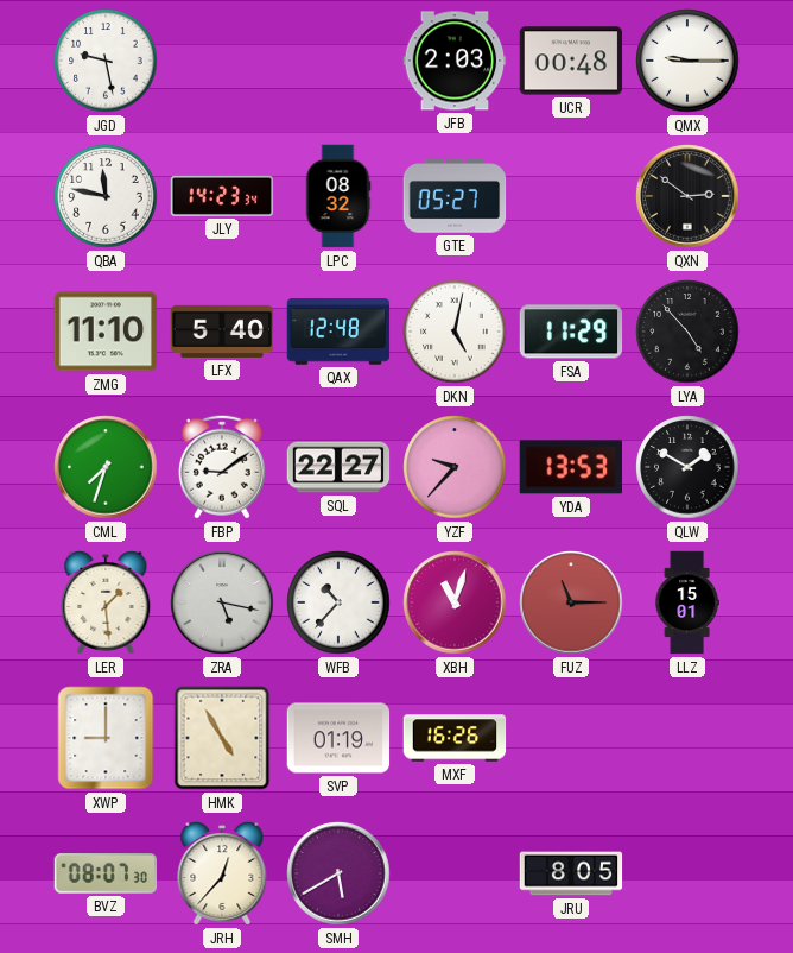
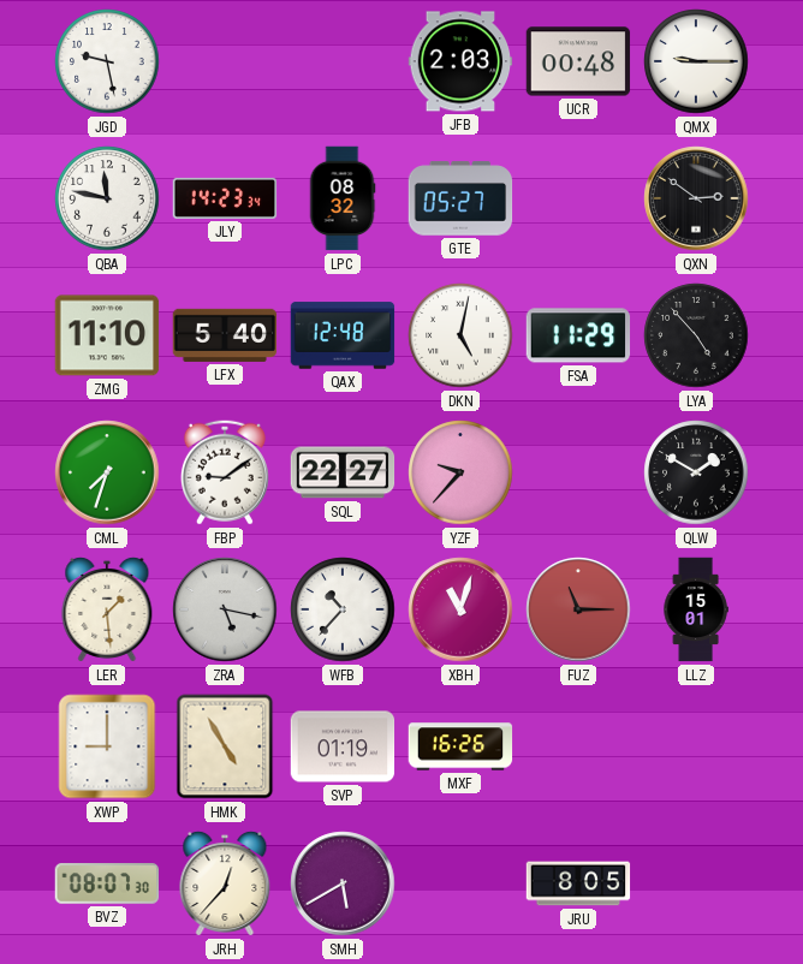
YDA: 13:53 -> none
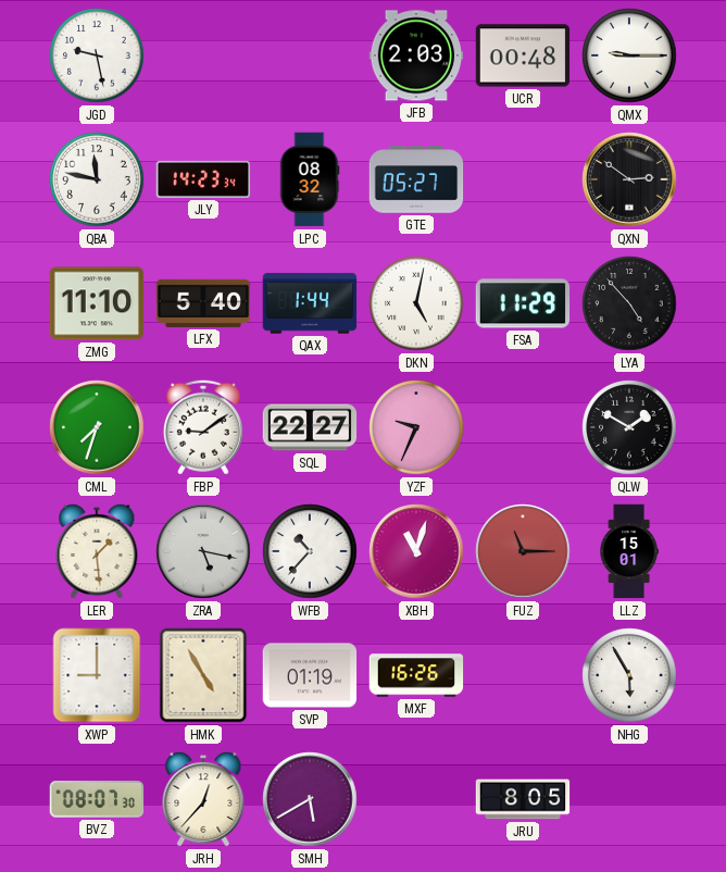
QAX: 12:48 -> 1:44
YZF: 9:37 -> 9:34
NHG: none -> 5:55
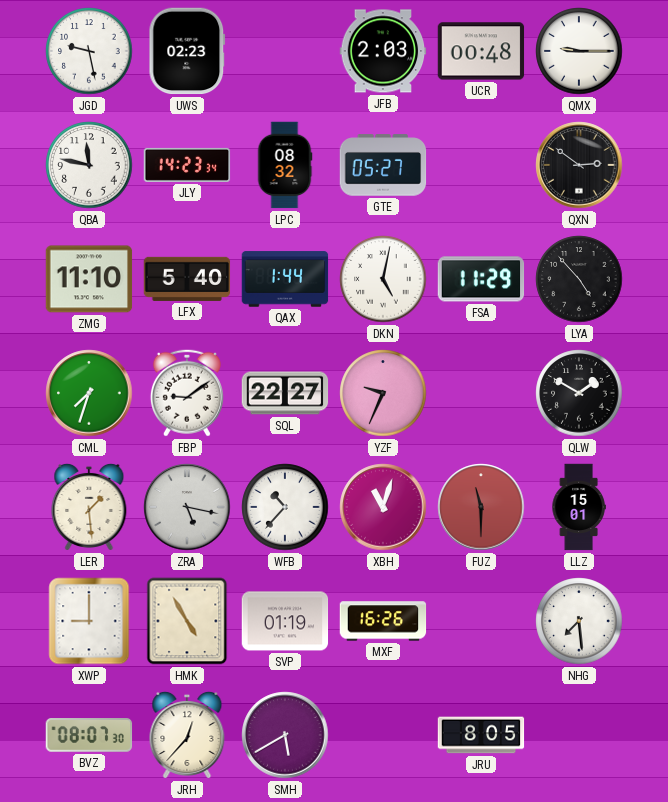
UWS: none -> 02:23
FUZ: 11:15 -> 11:30
NHG: 5:55 -> 7:29
